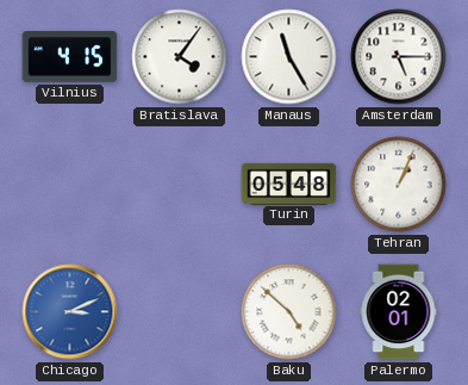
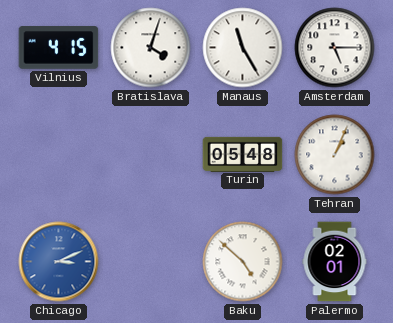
Bratislava: 4:06 -> 4:03
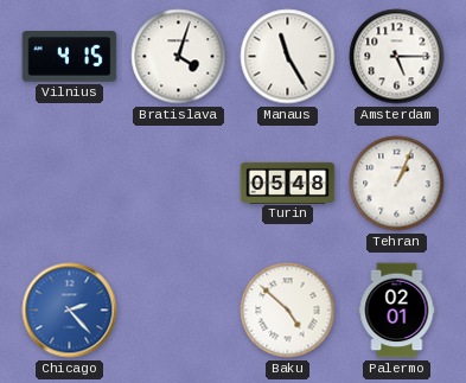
Chicago: 3:11 -> 2:23
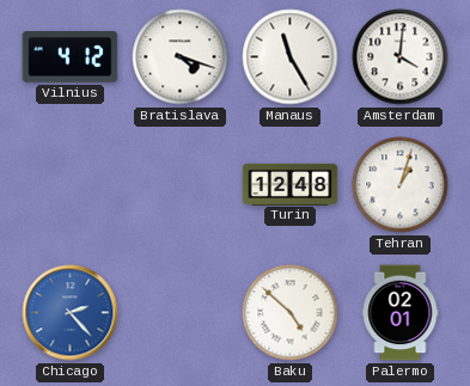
Vilnius: 4:15 -> 4:12
Bratislava: 4:03 -> 4:18
Amsterdam: 5:15 -> 4:01
Turin: 05:48 -> 12:48
Tehran: 1:04 -> 1:03
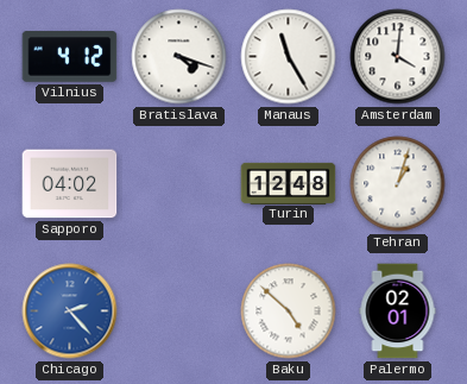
Sapporo: none -> 04:02
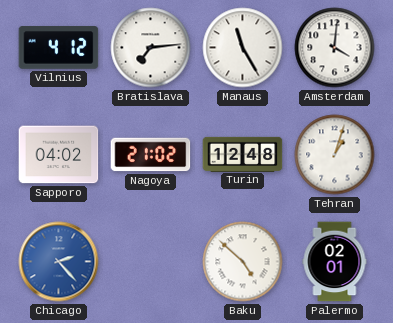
Bratislava: 4:18 -> 7:14
Nagoya: none -> 21:02
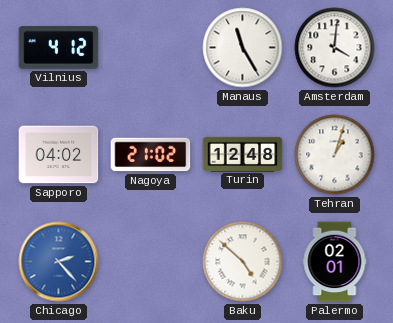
Bratislava: 7:14 -> none
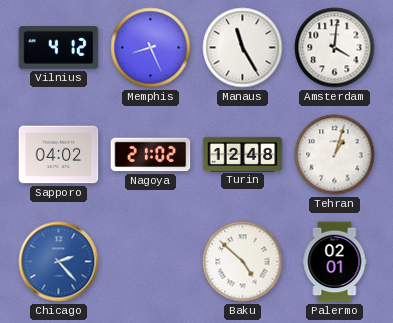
Memphis: none -> 8:26
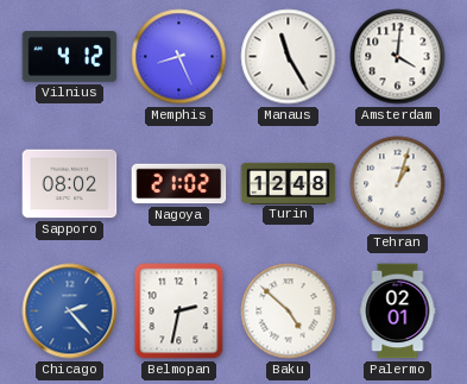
Sapporo: 04:02 -> 08:02
Belmopan: none -> 2:32
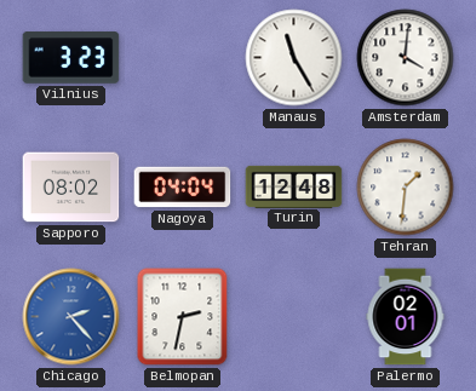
Vilnius: 4:12 -> 3:23
Memphis: 8:26 -> none
Nagoya: 21:02 -> 04:04
Tehran: 1:03 -> 1:31
Baku: 4:52 -> none
